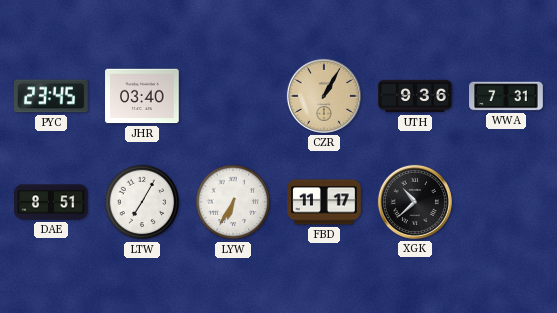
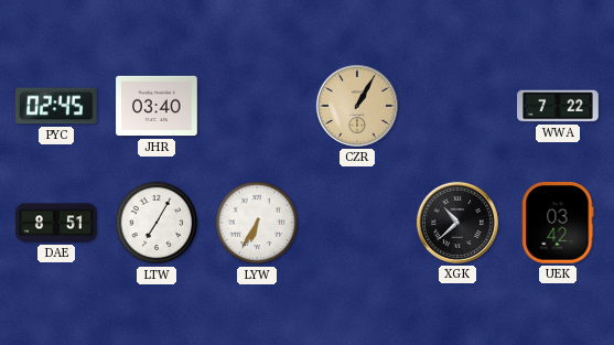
PYC: 23:45 -> 02:45
UTH: 9:36 -> none
WWA: 7:31 -> 7:22
FBD: 11:17 -> none
UEK: none -> 03:42
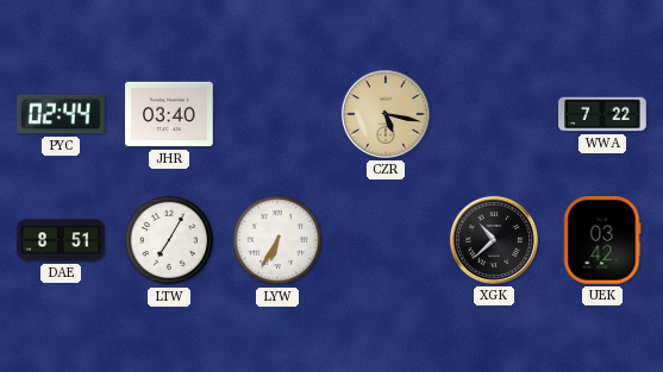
PYC: 02:45 -> 02:44
CZR: 1:05 -> 5:17
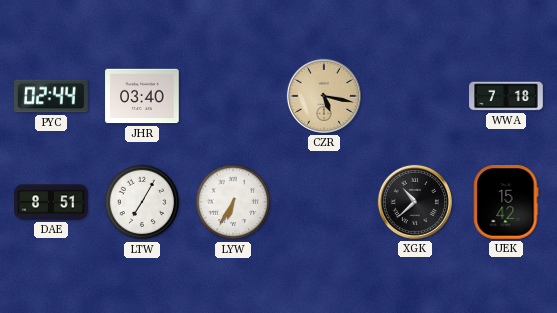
WWA: 7:22 -> 7:18
UEK: 03:42 -> 15:42
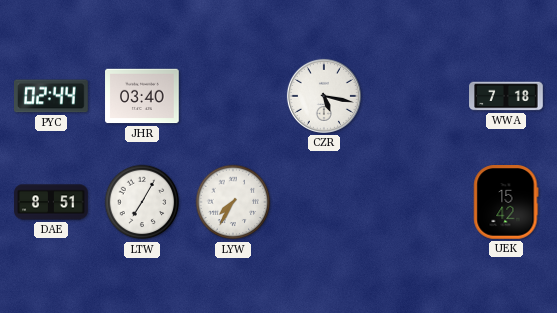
CZR dial: champagne -> white
LYW: 6:35 -> 7:35
XGK: 10:38 -> none
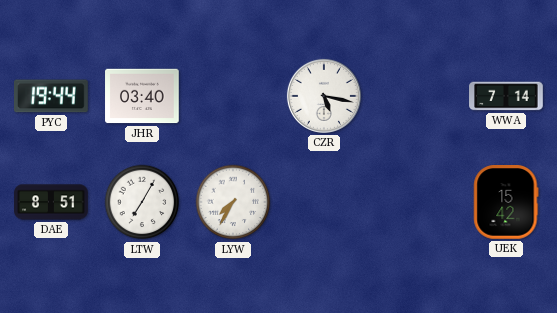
PYC: 02:44 -> 19:44
WWA: 7:18 -> 7:14
